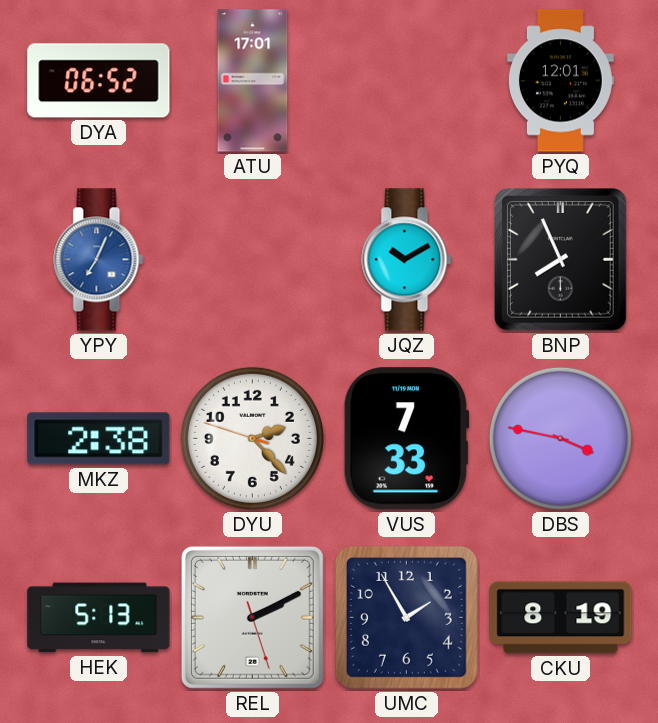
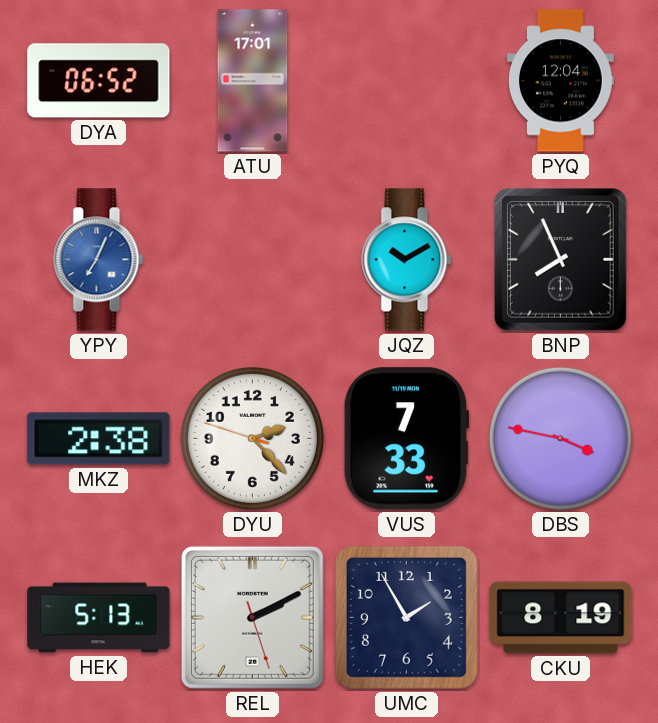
PYQ: 12:01 -> 12:04
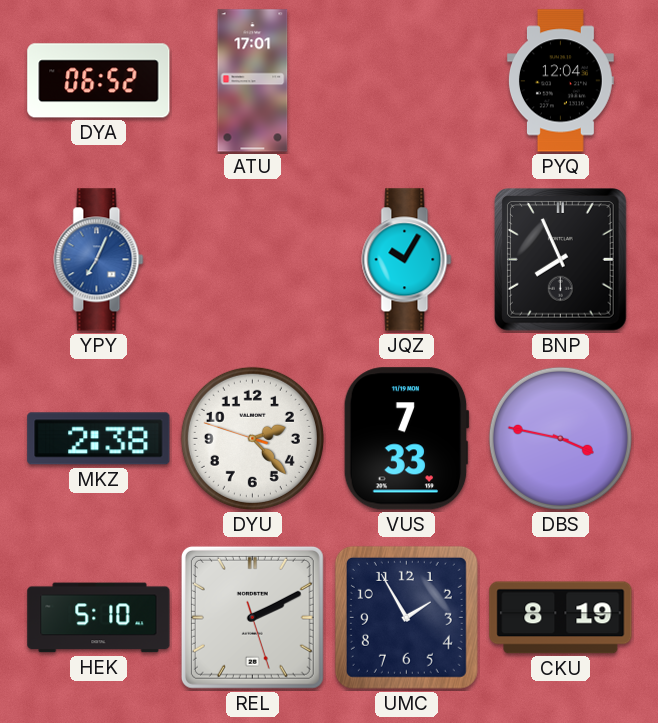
JQZ: 10:10 -> 10:05
HEK: 5:13 -> 5:10
